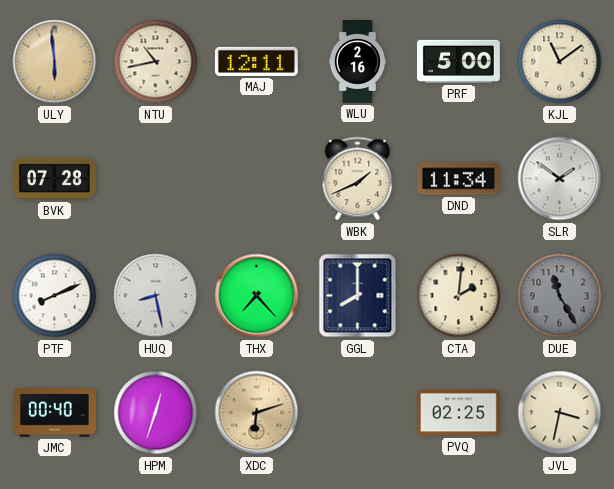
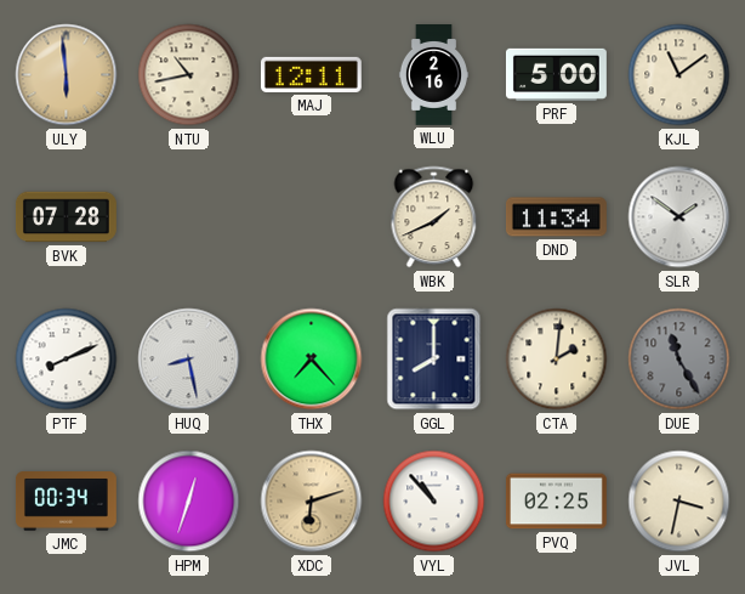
JMC: 00:40 -> 00:34
VYL: none -> 10:53
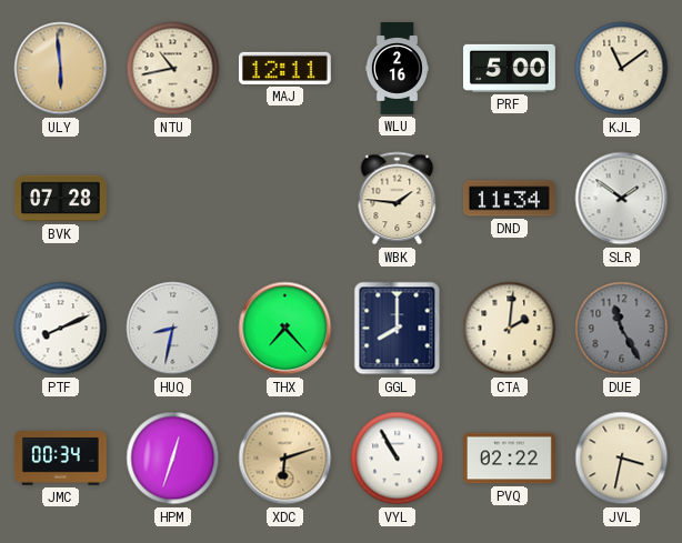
WBK: 1:41 -> 1:46
HUQ: 8:28 -> 8:32
VYL: 10:53 -> 10:55
PVQ: 02:25 -> 02:22
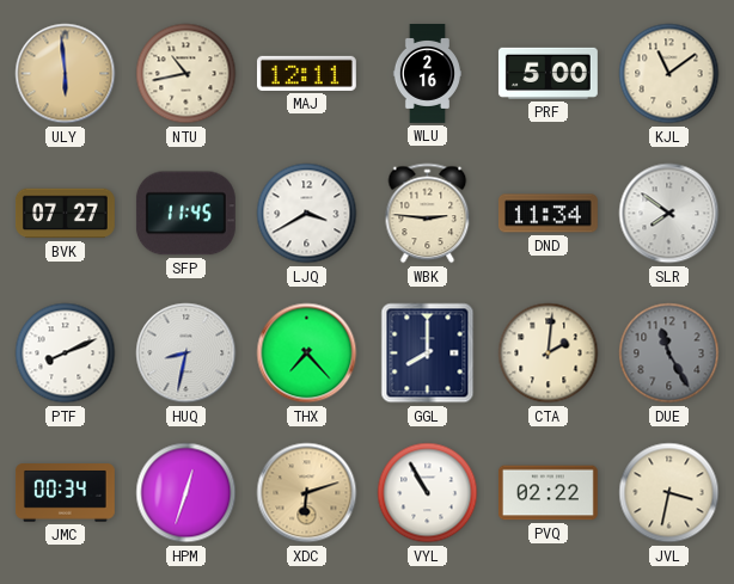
BVK: 07:28 -> 07:27
SFP: none -> 11:45
LJQ: none -> 3:40
WBK: 1:46 -> 2:46
SLR: 1:51 -> 7:51
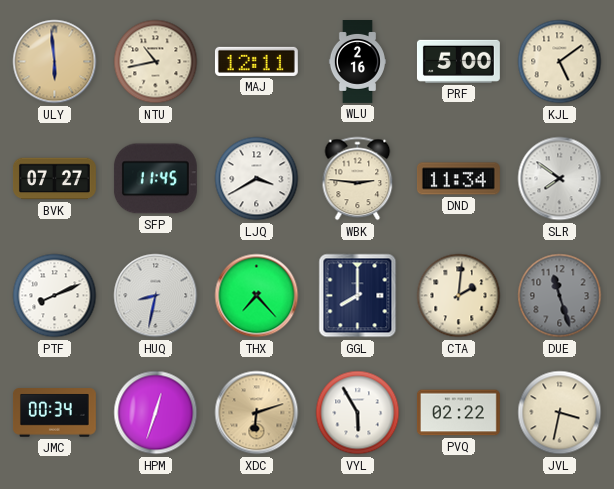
KJL: 11:09 -> 5:09
DUE: 11:25 -> 11:27
VYL: 10:55 -> 5:55
